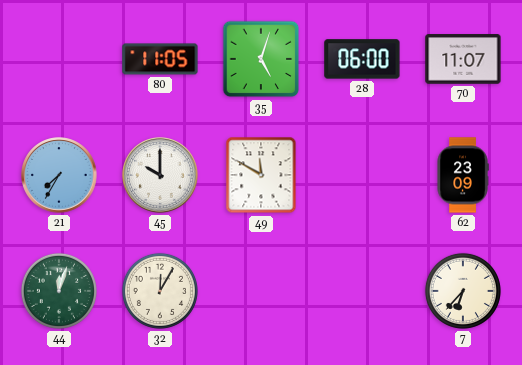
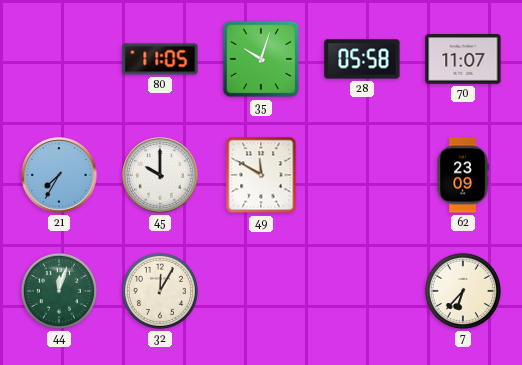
35: 5:03 -> 10:03
28: 06:00 -> 05:58
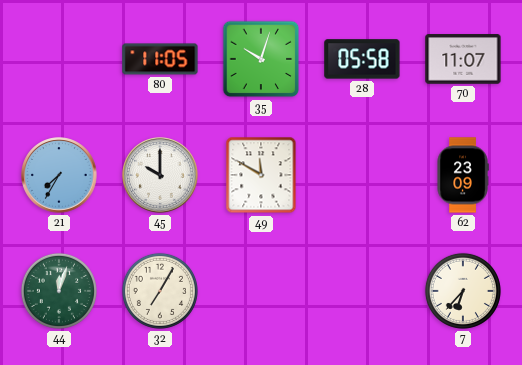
32: 12:05 -> 7:05
